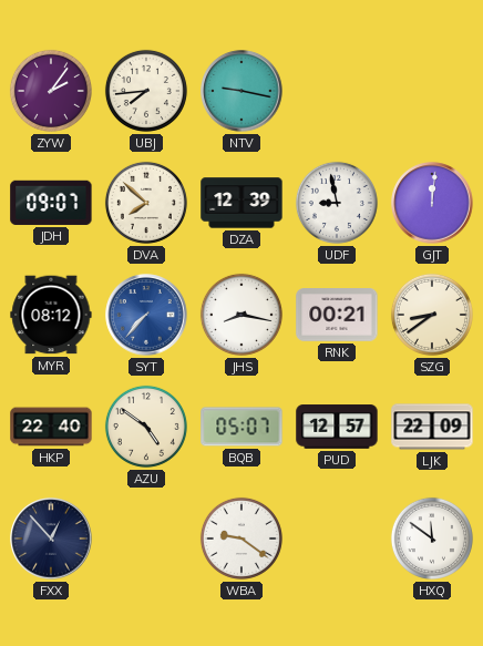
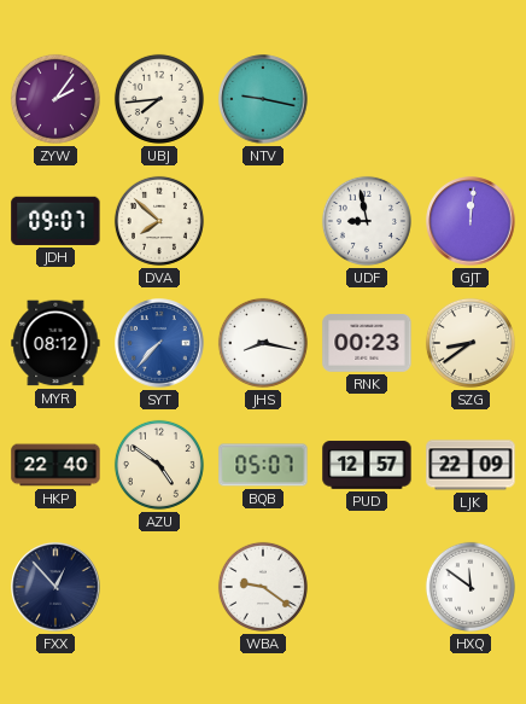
DZA: 12:39 -> none
RNK: 00:21 -> 00:23
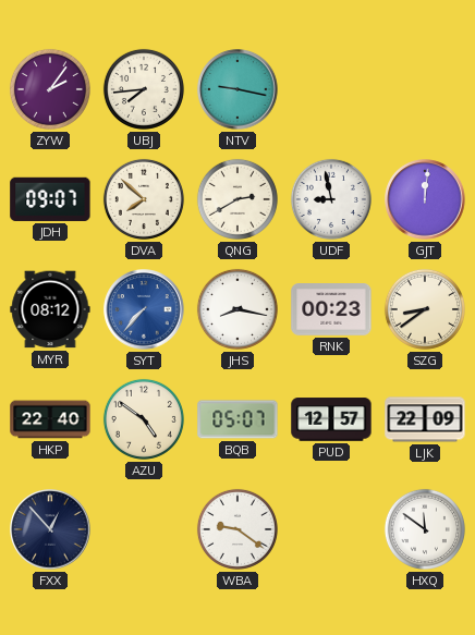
QNG: none -> 2:40
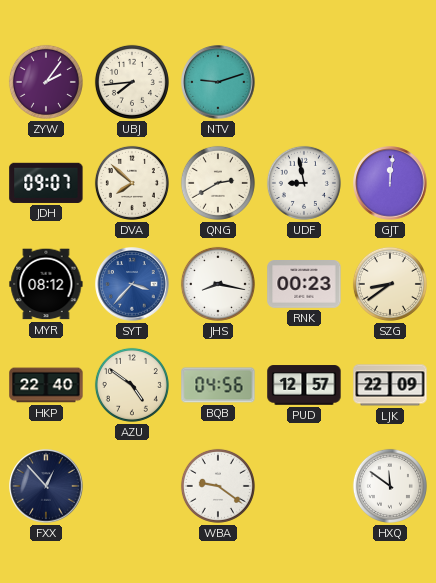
NTV: 9:17 -> 9:12
SYT: 7:37 -> 3:37
BQB: 05:07 -> 04:56
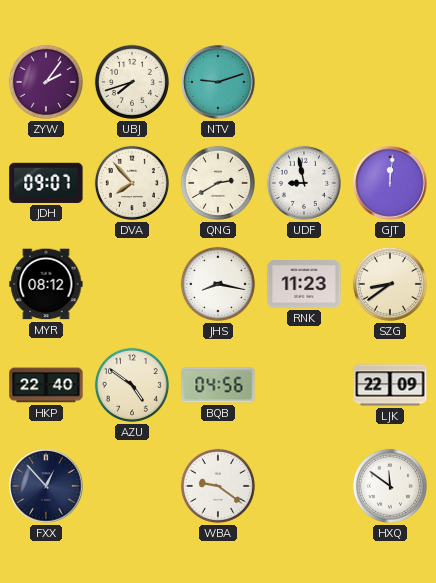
UBJ: 7:44 -> 7:42
DVA: 7:52 -> 7:53
SYT: 3:37 -> none
RNK: 00:23 -> 11:23
PUD: 12:57 -> none
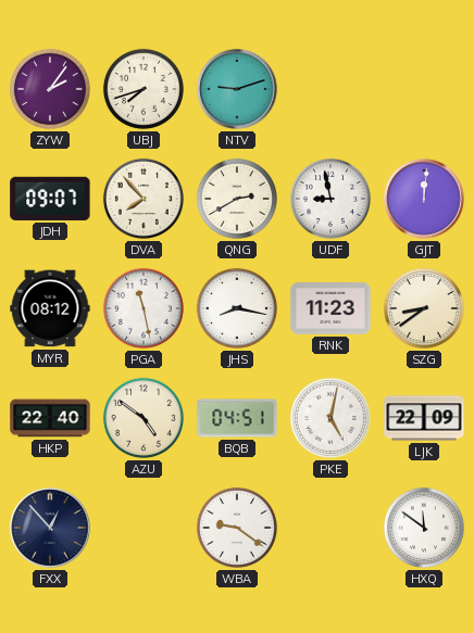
PGA: none -> 11:28
BQB: 04:56 -> 04:51
PKE: none -> 5:02
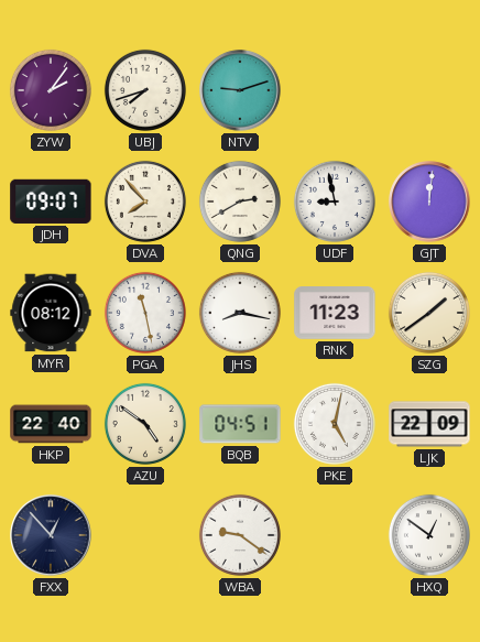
SZG: 8:39 -> 1:39
HXQ: 11:51 -> 12:51
